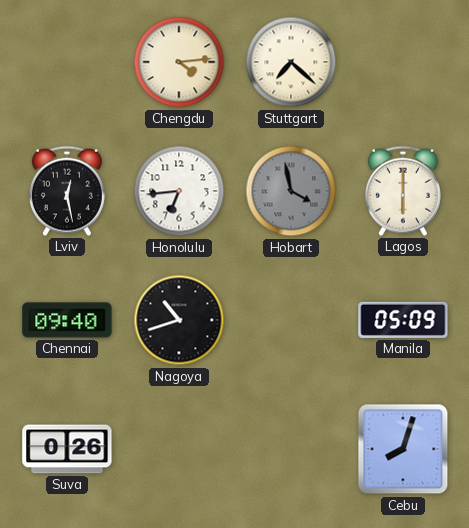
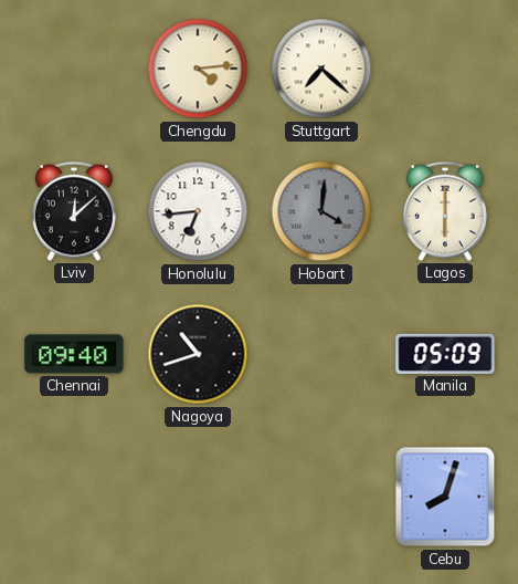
Lviv: 12:28 -> 12:08
Hobart: 3:58 -> 4:01
Suva: 0:26 -> none
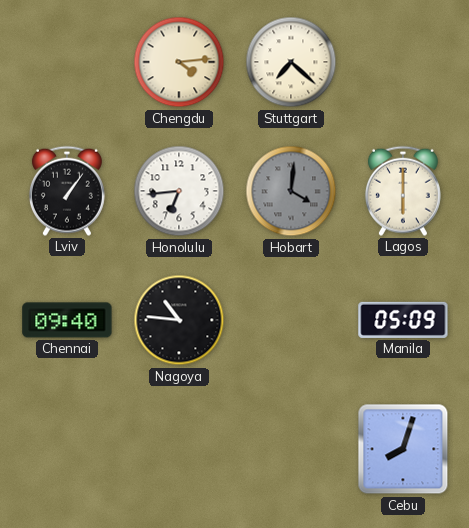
Lviv: 12:08 -> 1:06
Nagoya: 10:42 -> 10:46
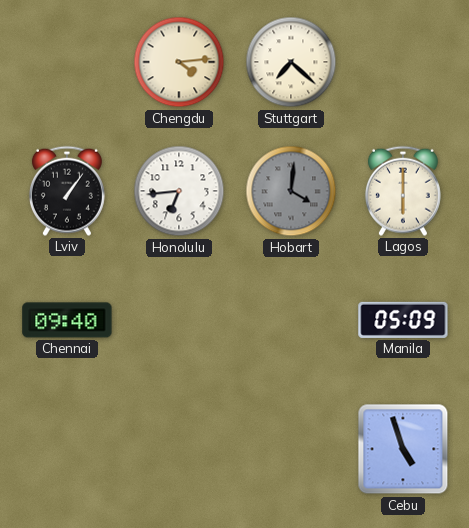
Nagoya: 10:46 -> none
Cebu: 8:03 -> 4:57
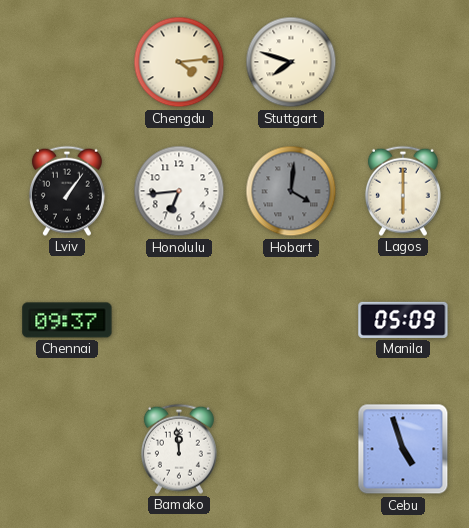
Stuttgart: 7:22 -> 7:48
Chennai: 09:40 -> 09:37
Bamako: none -> 11:59
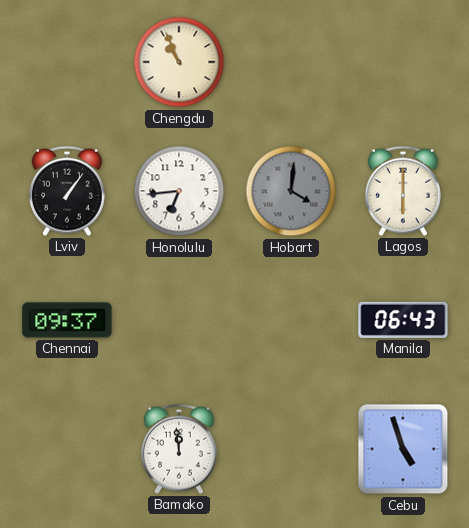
Chengdu: 4:14 -> 10:56
Stuttgart: 7:48 -> none
Manila: 05:09 -> 06:43
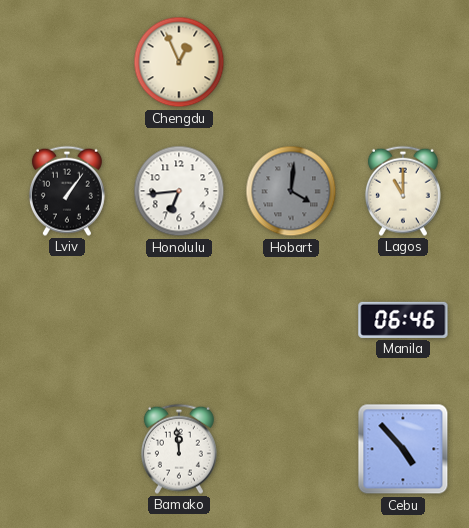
Chengdu: 10:56 -> 12:56
Lagos: 6:00 -> 11:00
Chennai: 09:37 -> none
Manila: 06:43 -> 06:46
Cebu: 4:57 -> 4:53
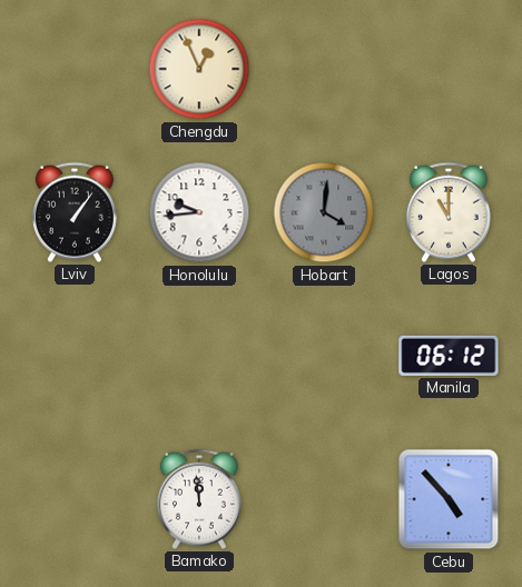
Honolulu: 6:44 -> 9:44
Manila: 06:46 -> 06:12
